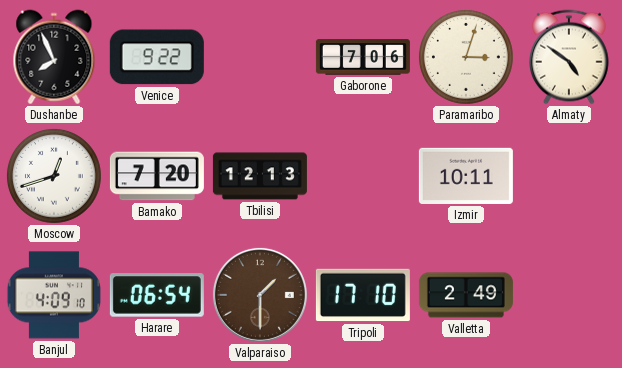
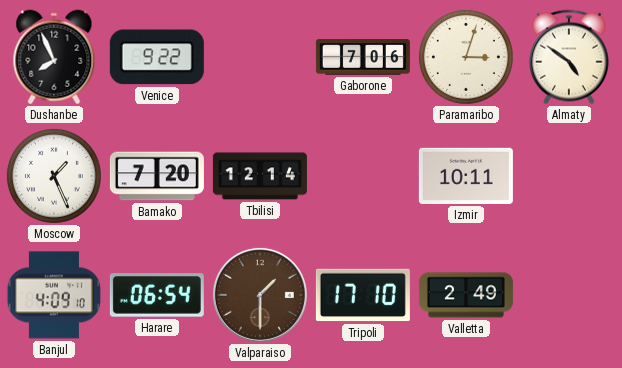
Moscow: 12:42 -> 1:26
Tbilisi: 12:13 -> 12:14
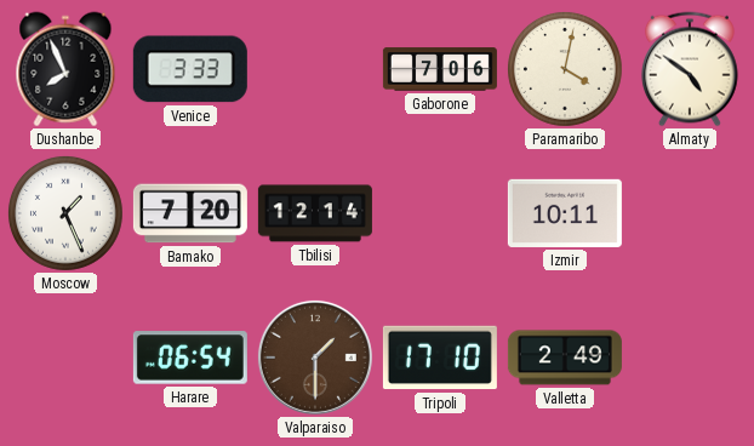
Venice: 9:22 -> 3:33
Paramaribo: 3:03 -> 4:02
Banjul: 4:09 -> none
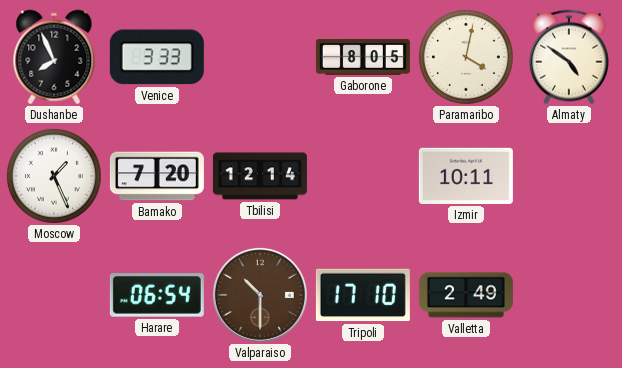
Gaborone: 7:06 -> 8:05
Valparaiso: 1:30 -> 10:30
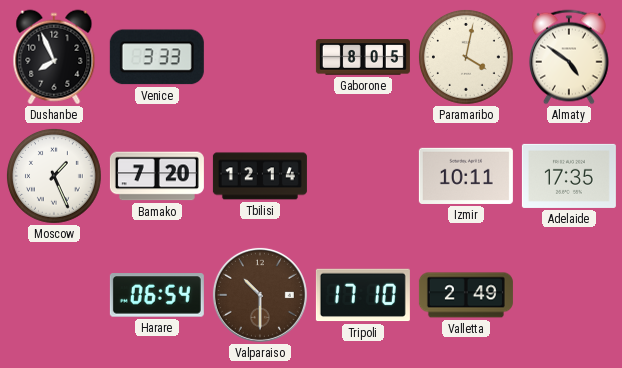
Adelaide: none -> 17:35
